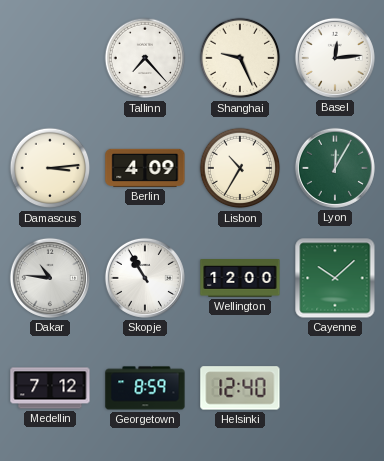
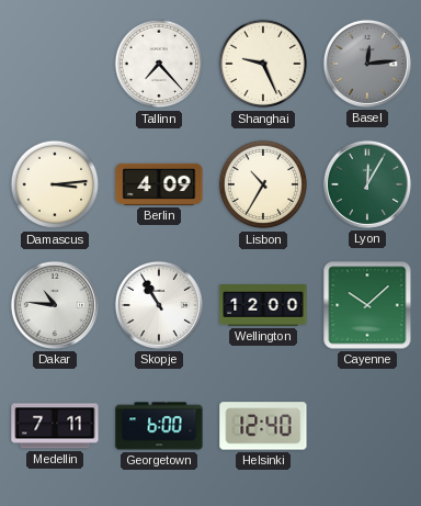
Basel dial: white -> grey
Medellin: 7:12 -> 7:11
Georgetown: 8:59 -> 6:00
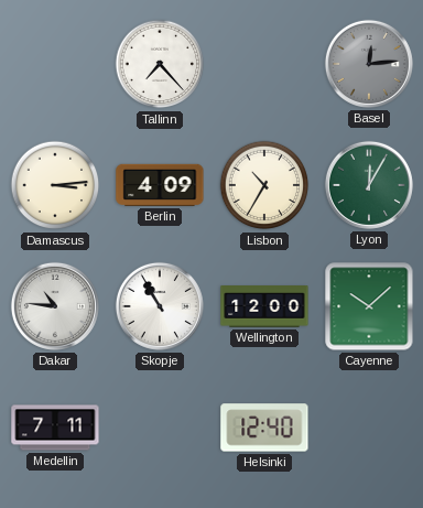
Shanghai: 9:26 -> none
Georgetown: 6:00 -> none
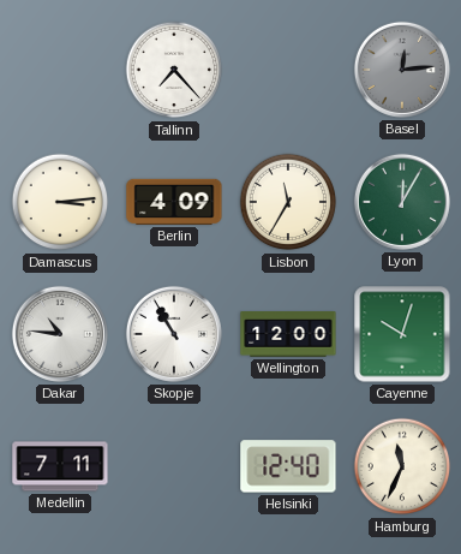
Lisbon: 10:35 -> 11:35
Cayenne: 10:08 -> 10:03
Hamburg: none -> 11:34
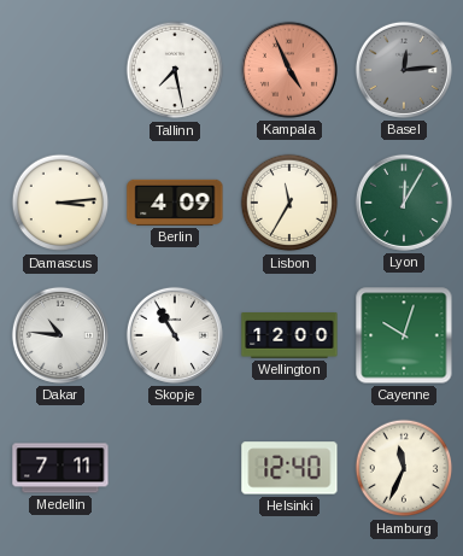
Tallinn: 7:23 -> 7:28
Kampala: none -> 4:56
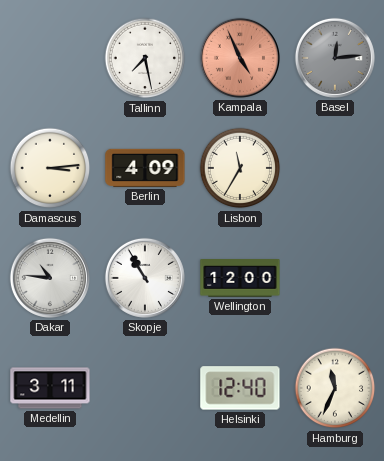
Lyon: 12:05 -> none
Cayenne: 10:03 -> none
Medellin: 7:11 -> 3:11
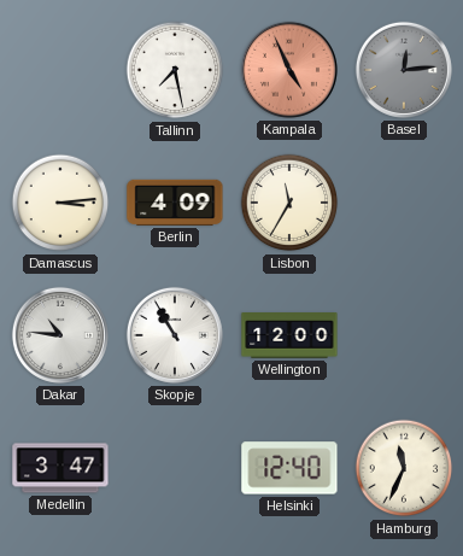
Medellin: 3:11 -> 3:47
